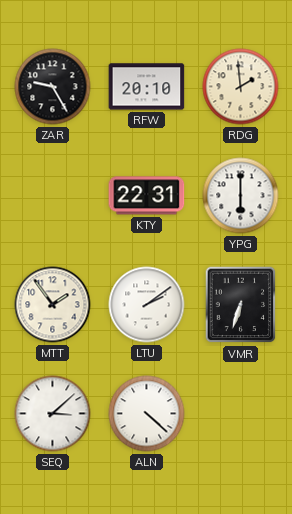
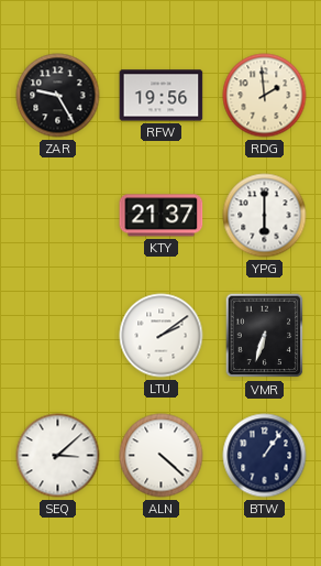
RFW: 20:10 -> 19:56
KTY: 22:31 -> 21:37
MTT: 1:54 -> none
BTW: none -> 1:06
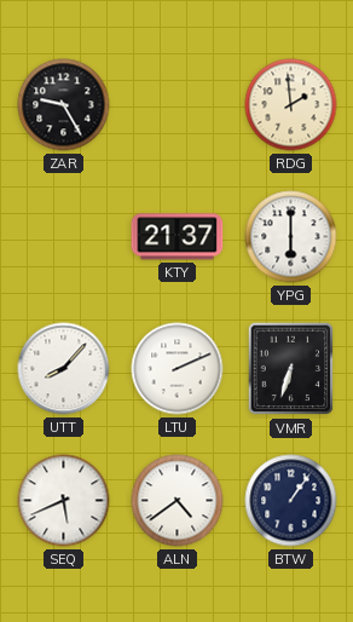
RFW: 19:56 -> none
UTT: none -> 8:07
LTU: 2:09 -> 2:11
SEQ: 3:08 -> 5:41
ALN: 4:22 -> 4:39
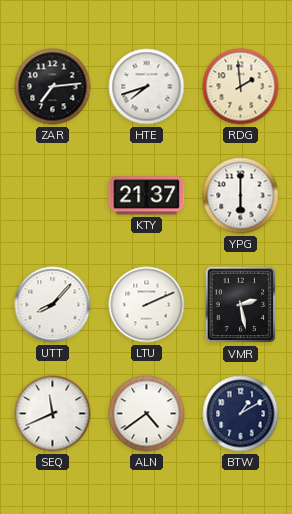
ZAR: 9:25 -> 7:14
HTE: none -> 7:42
VMR: 6:33 -> 2:28
SEQ: 5:41 -> 11:41
BTW: 1:06 -> 1:10
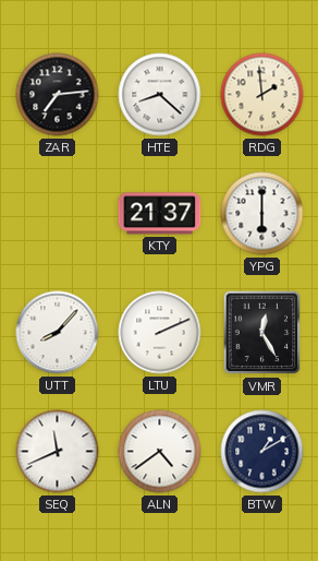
HTE: 7:42 -> 8:22
VMR: 2:28 -> 12:25
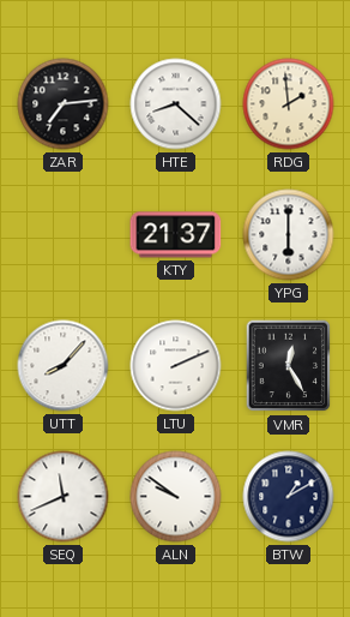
ALN: 4:39 -> 9:51
